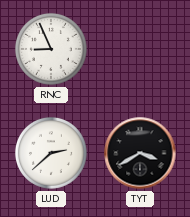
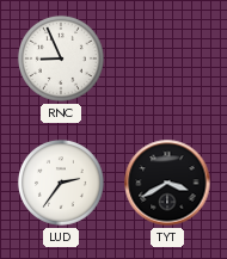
LUD: 2:38 -> 2:36
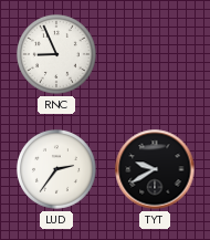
TYT: 3:40 -> 9:40
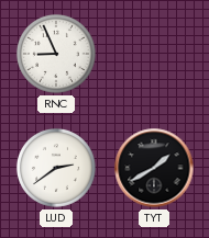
LUD: 2:36 -> 2:39
TYT: 9:40 -> 1:40
